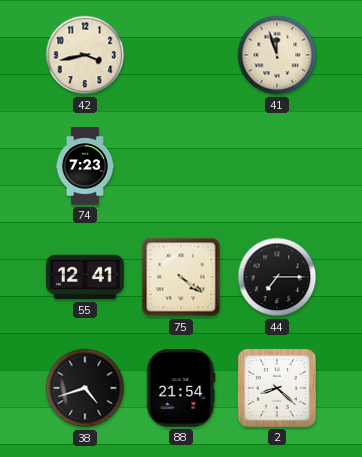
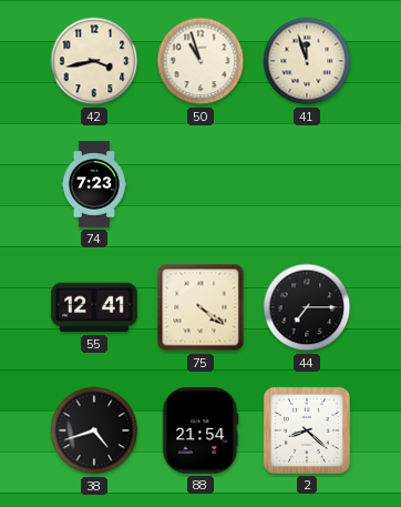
50: none -> 10:57
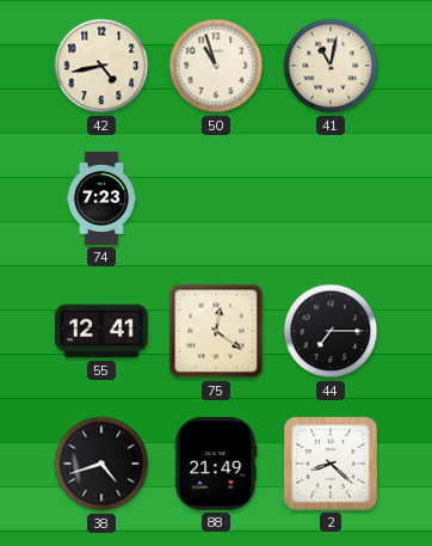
42: 3:43 -> 4:43
41: 11:57 -> 11:02
75: 4:21 -> 12:21
88: 21:54 -> 21:49
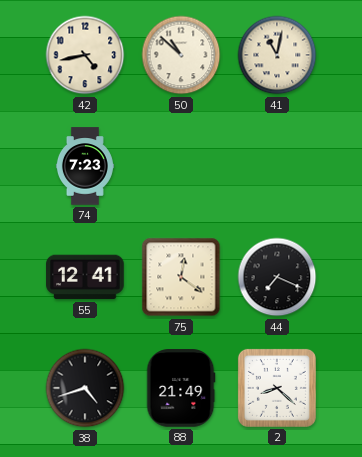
50: 10:57 -> 10:52
44: 7:15 -> 7:19
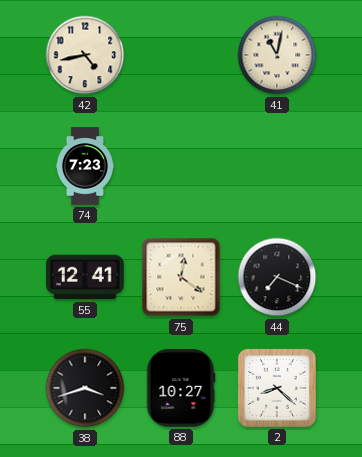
50: 10:52 -> none
38: 4:42 -> 3:42
88: 21:49 -> 10:27
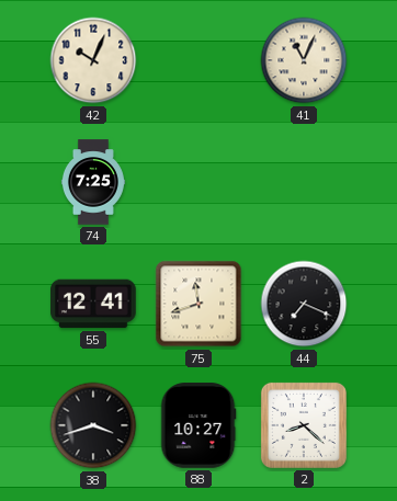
42: 4:43 -> 10:04
41: 11:02 -> 11:04
74: 7:23 -> 7:25
75: 12:21 -> 11:42
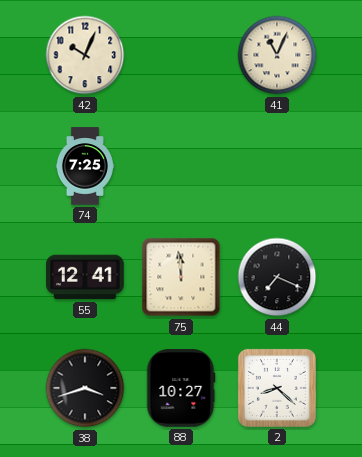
75: 11:42 -> 11:59
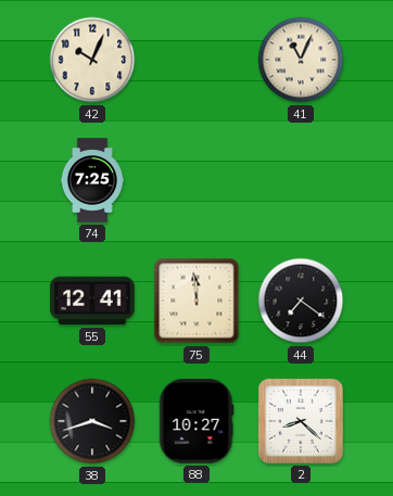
44: 7:19 -> 7:21
